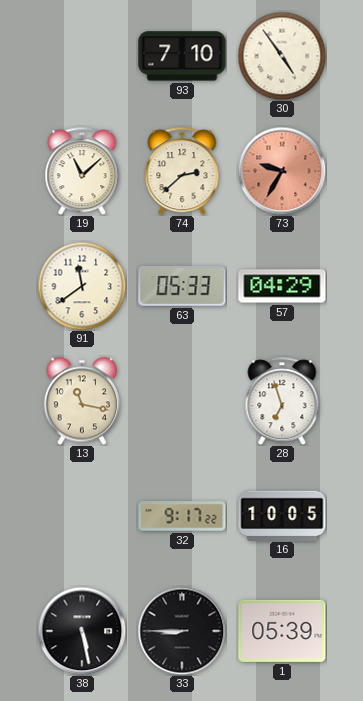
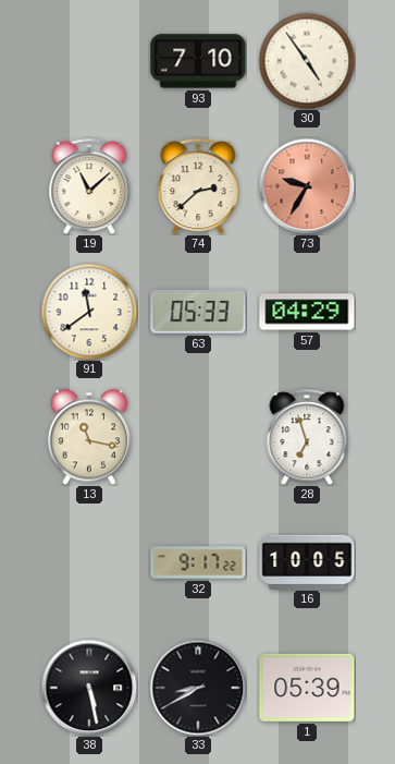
33: 8:45 -> 8:40
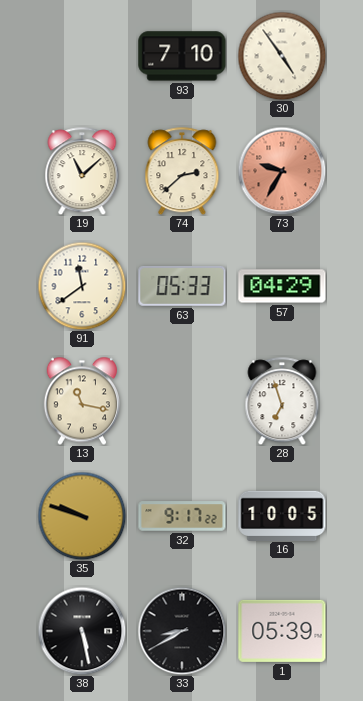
35: none -> 9:48
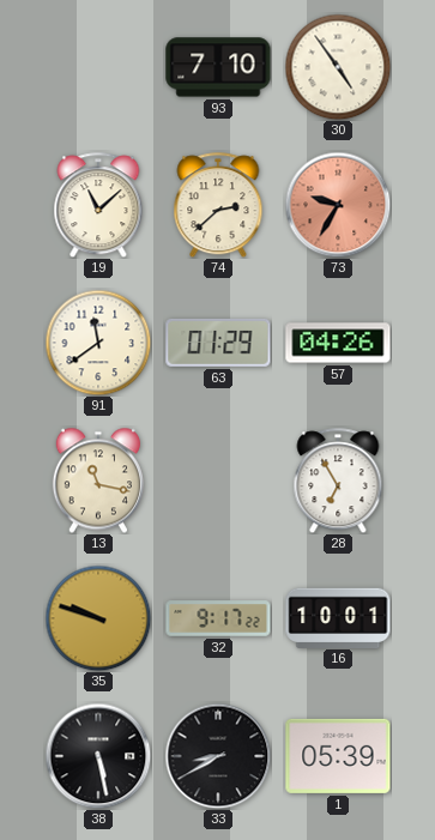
63: 05:33 -> 01:29
57: 04:29 -> 04:26
28: 6:57 -> 6:55
16: 10:05 -> 10:01
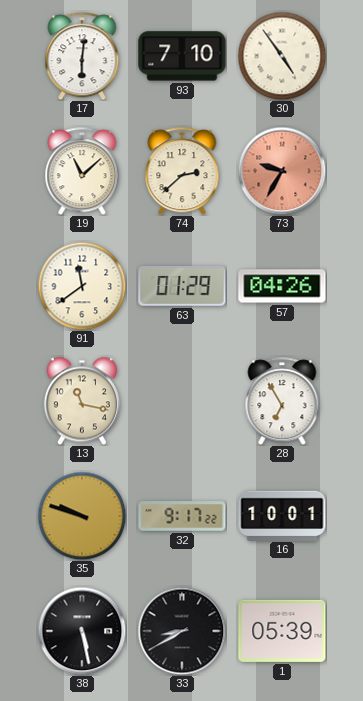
17: none -> 6:01
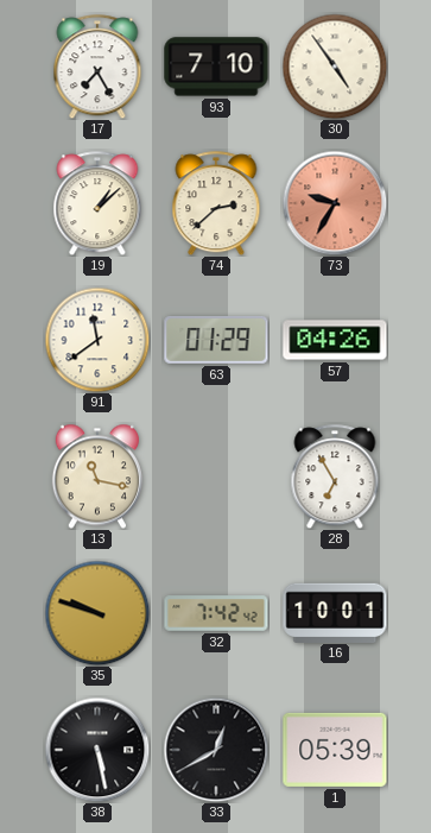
17: 6:01 -> 7:25
19: 11:08 -> 1:08
32: 9:17 -> 7:42
33: 8:40 -> 12:40
